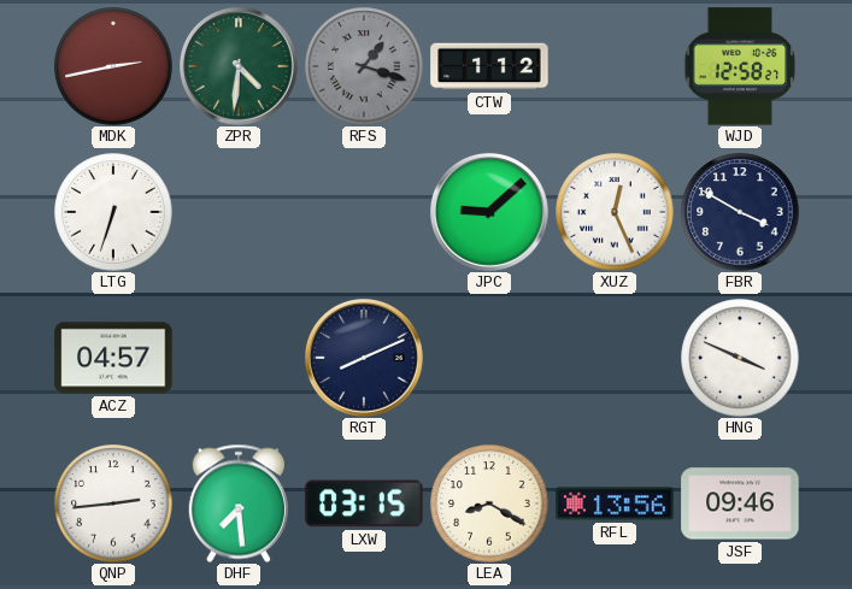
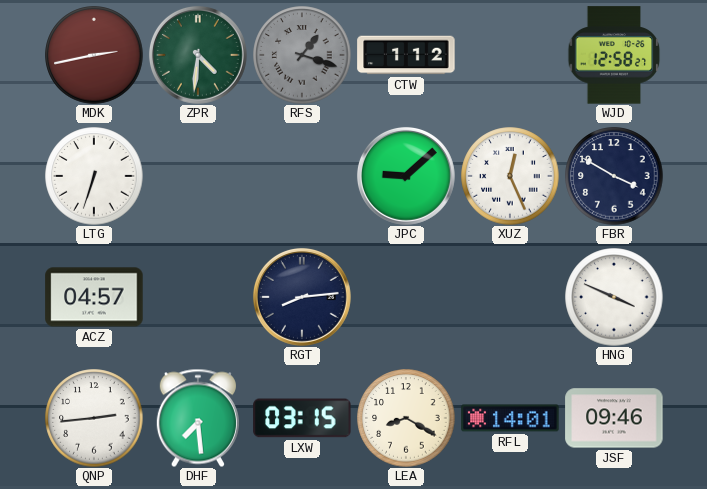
RGT: 8:11 -> 8:14
RFL: 13:56 -> 14:01
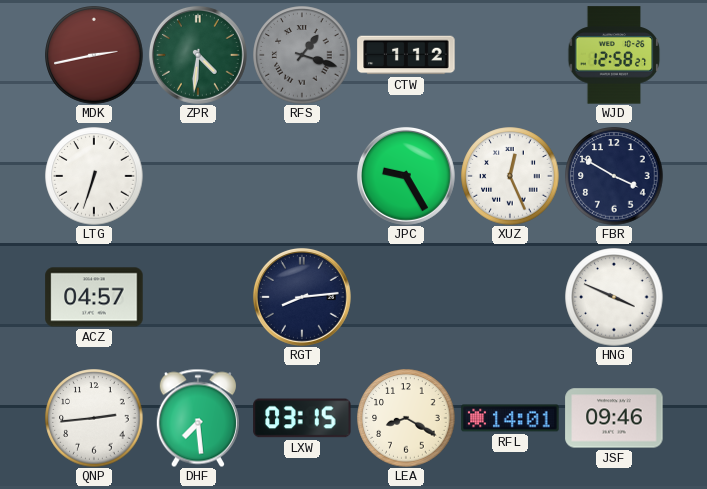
JPC: 9:08 -> 9:25
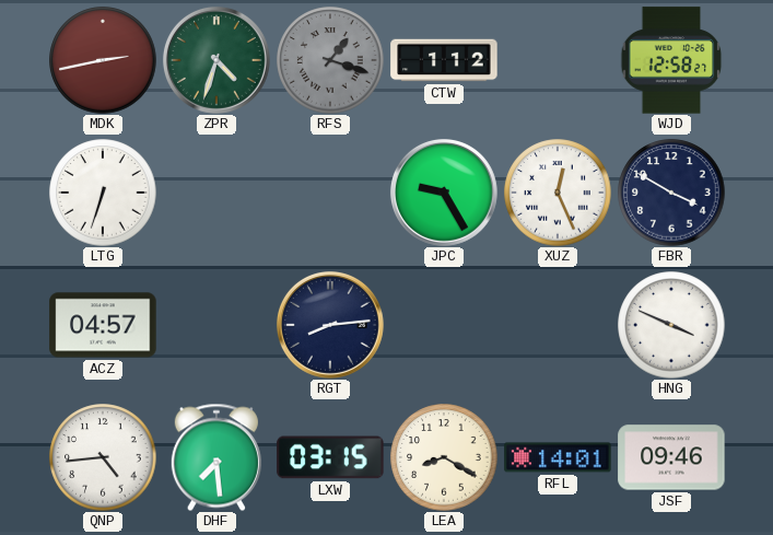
ZPR: 4:31 -> 4:33
QNP: 2:44 -> 4:44
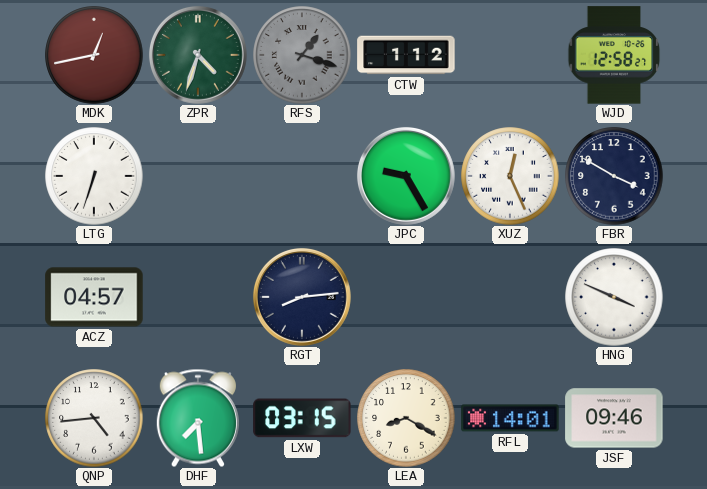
MDK: 2:43 -> 12:43
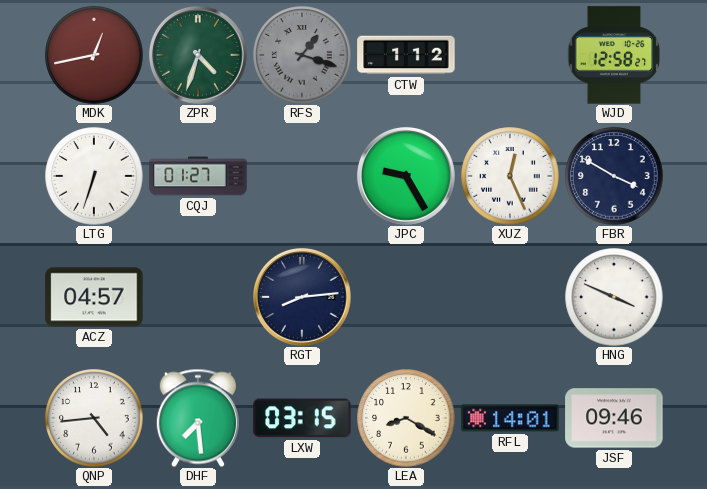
CQJ: none -> 01:27
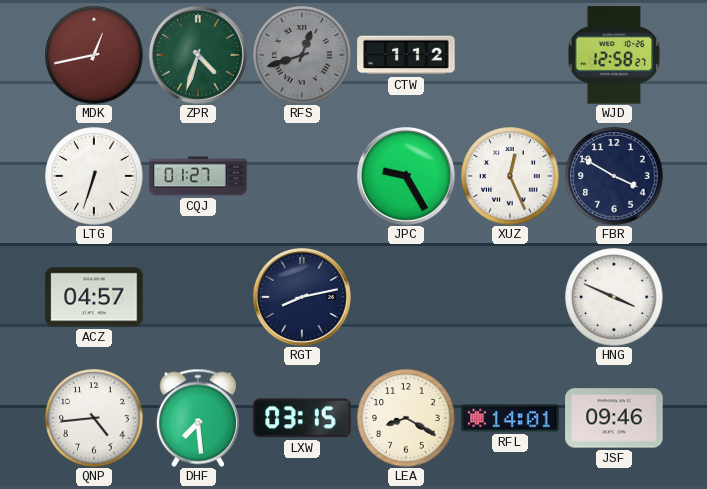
RFS: 1:18 -> 12:42
RGT: 8:14 -> 8:13
